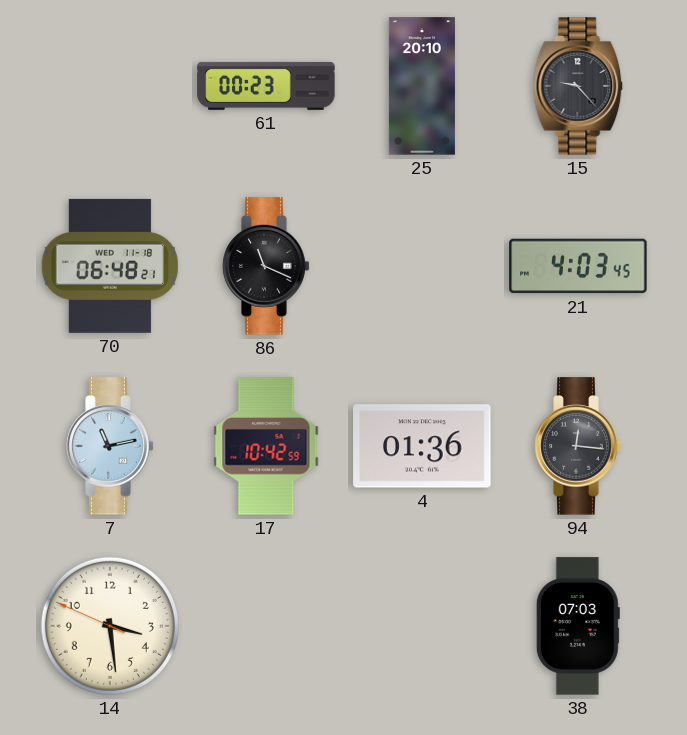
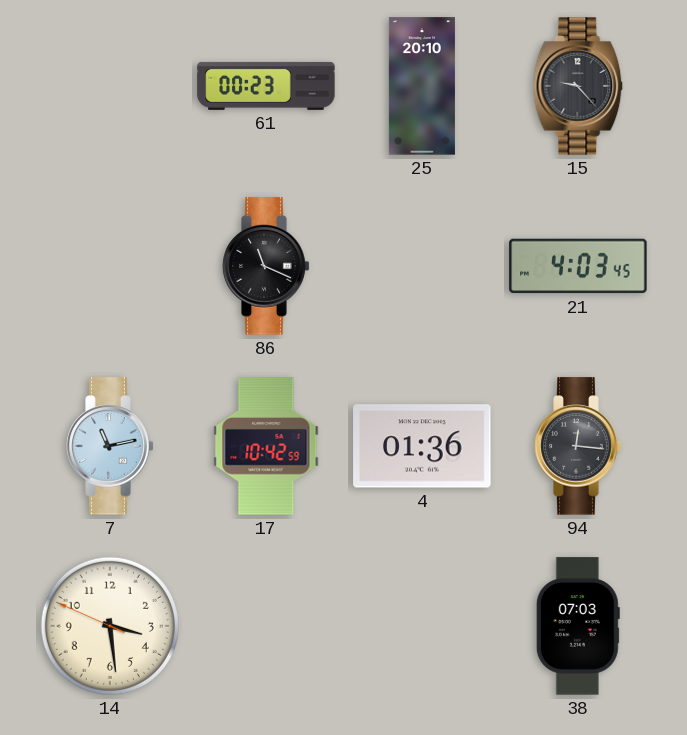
70: 06:48 -> none
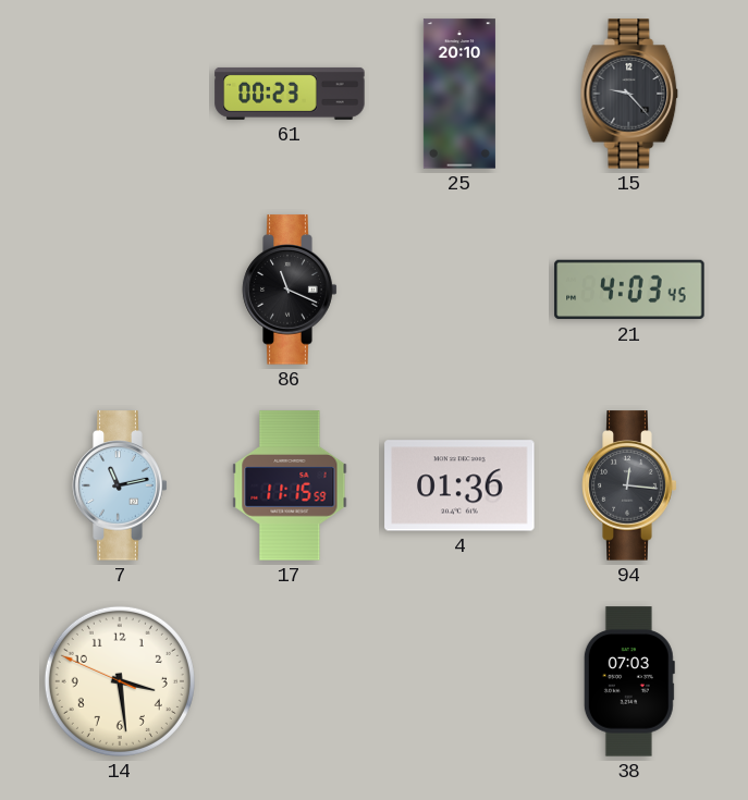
17: 10:42 -> 11:15
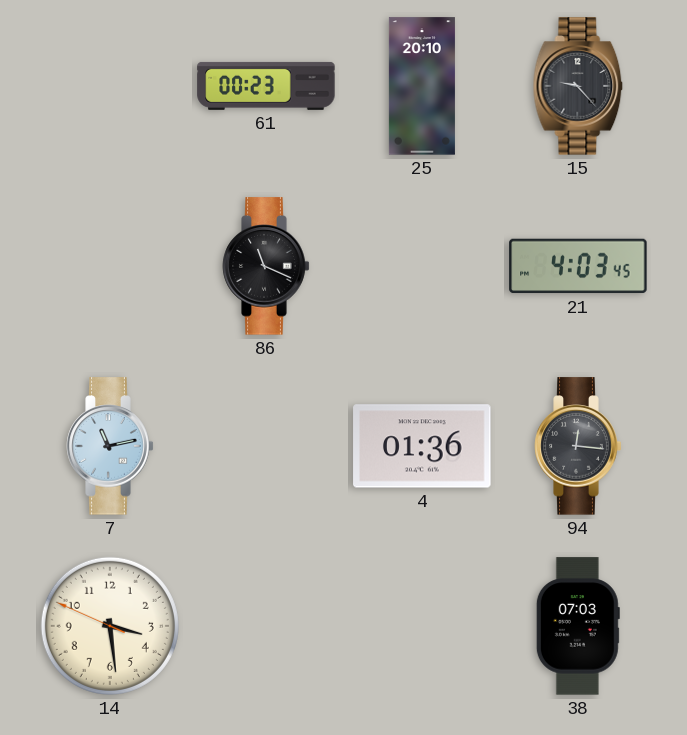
17: 11:15 -> none
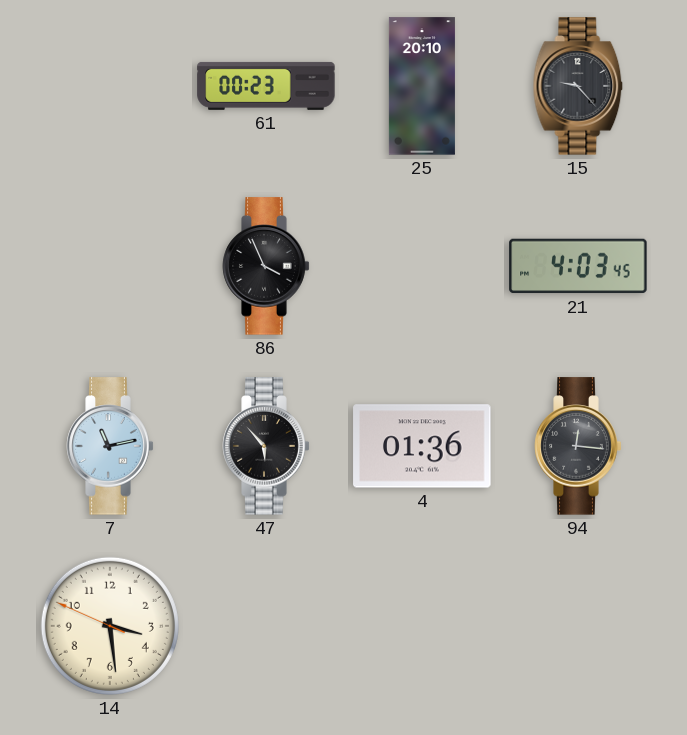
86: 11:19 -> 3:56
47: none -> 5:53
38: 07:03 -> none
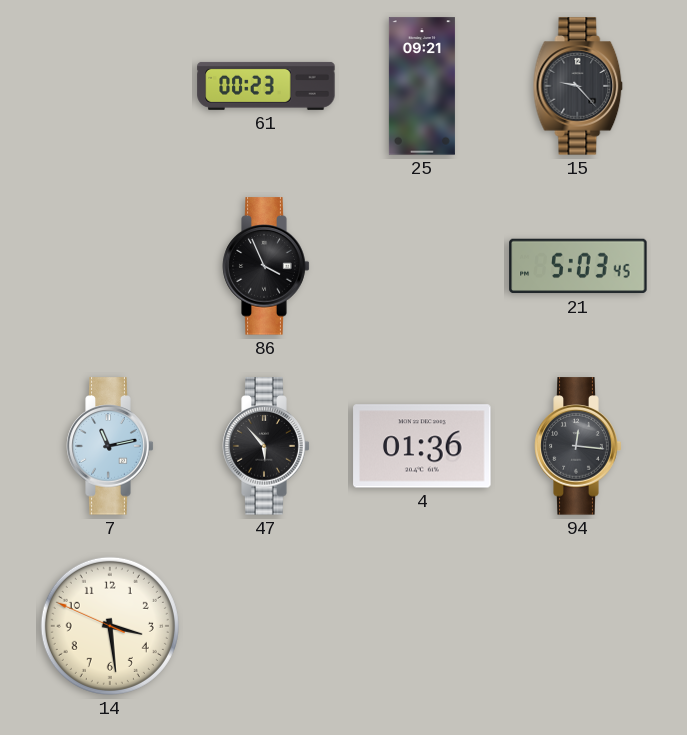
25: 20:10 -> 09:21
21: 4:03 -> 5:03
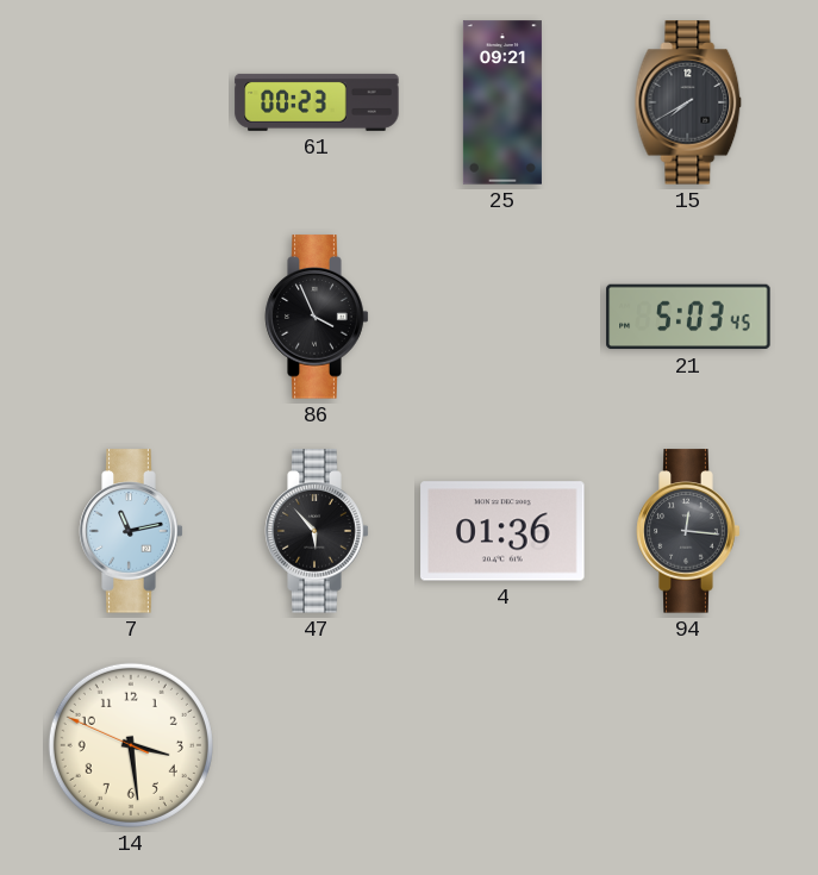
15: 9:23 -> 7:40
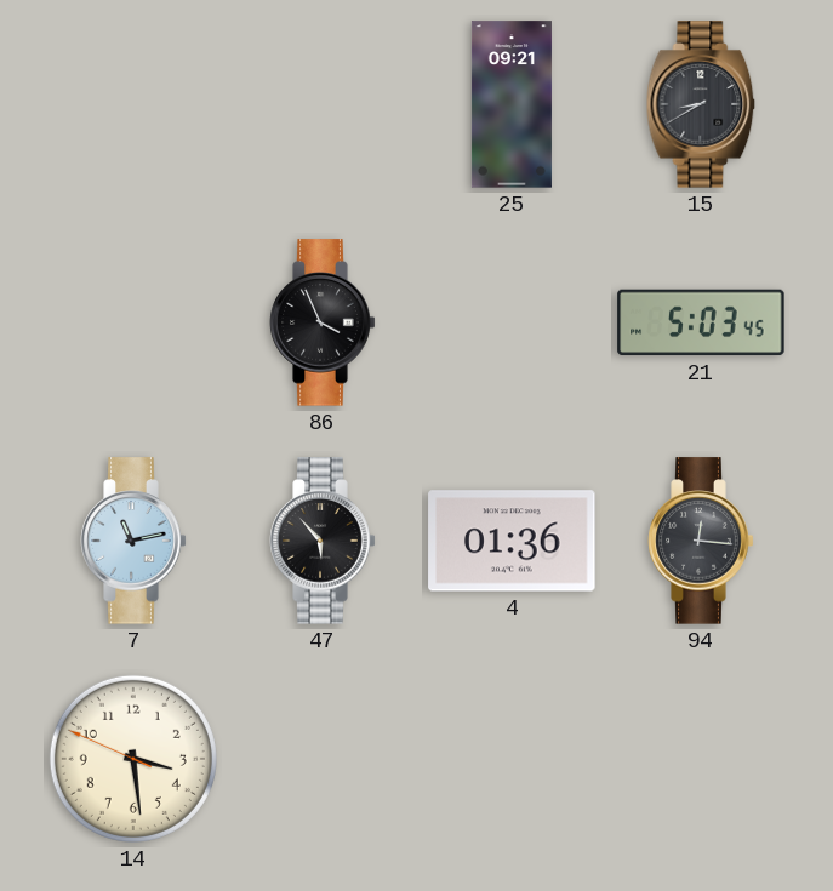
61: 00:23 -> none
15: 7:40 -> 8:40
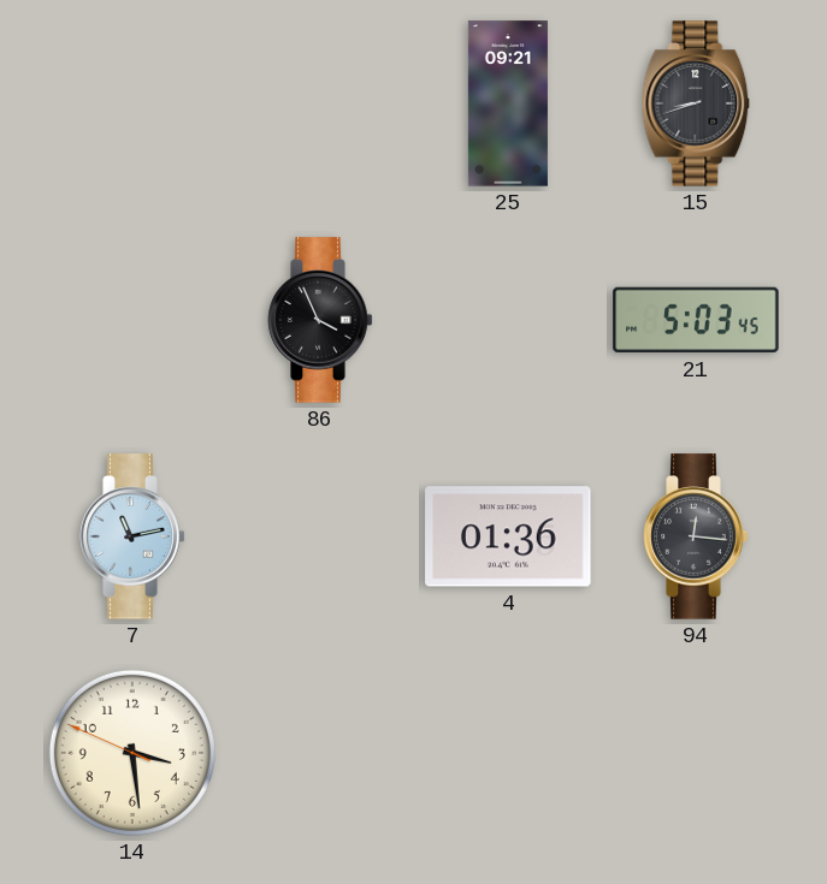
15: 8:40 -> 8:42
47: 5:53 -> none
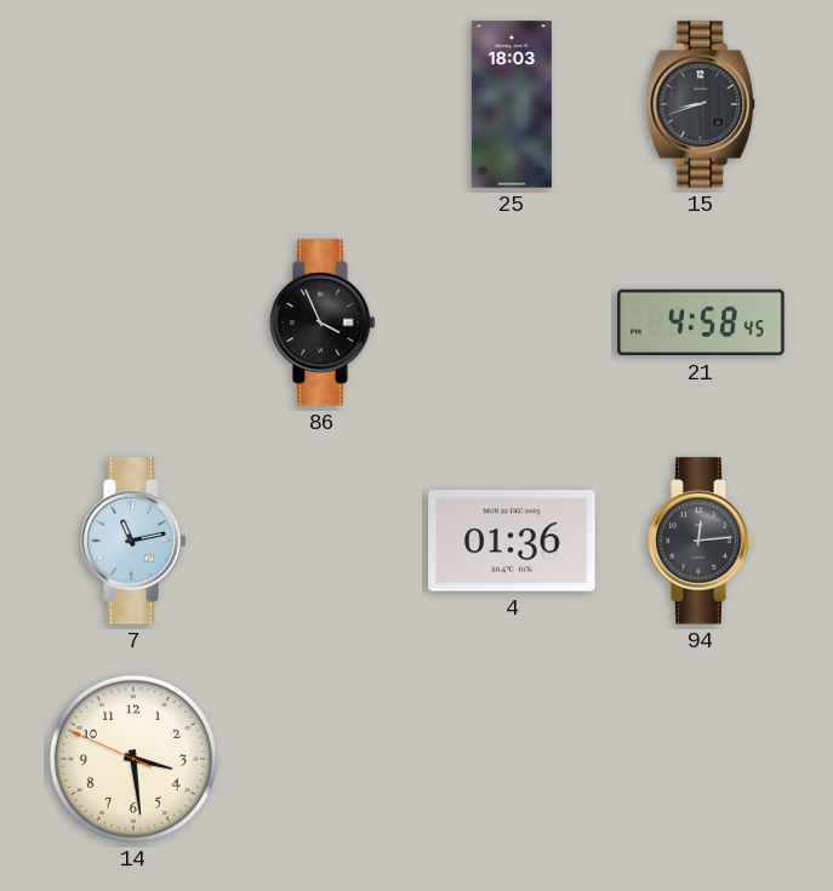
25: 09:21 -> 18:03
21: 5:03 -> 4:58
94: 12:16 -> 12:14
